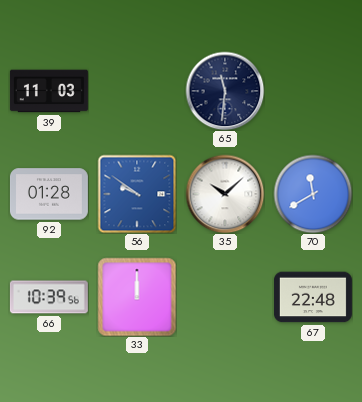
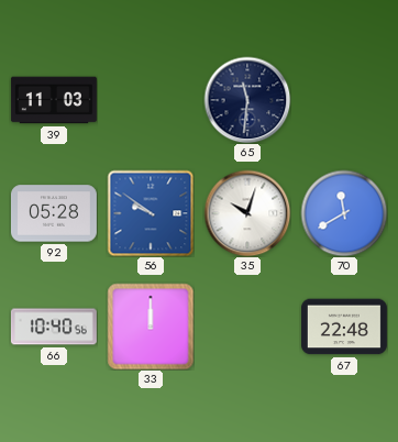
92: 01:28 -> 05:28
35: 10:08 -> 10:03
66: 10:39 -> 10:40
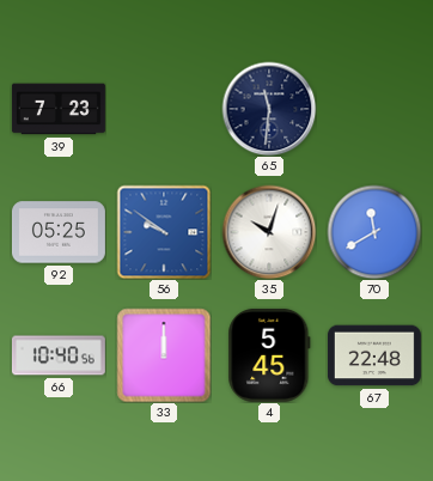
39: 11:03 -> 7:23
92: 05:28 -> 05:25
4: none -> 5:45
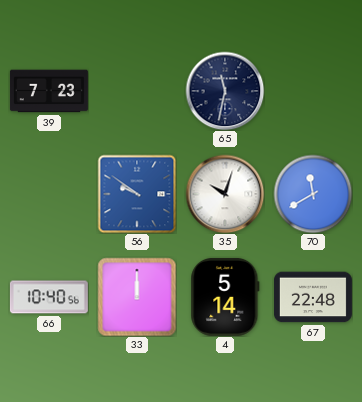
65: 11:31 -> 11:32
92: 05:25 -> none
4: 5:45 -> 5:14
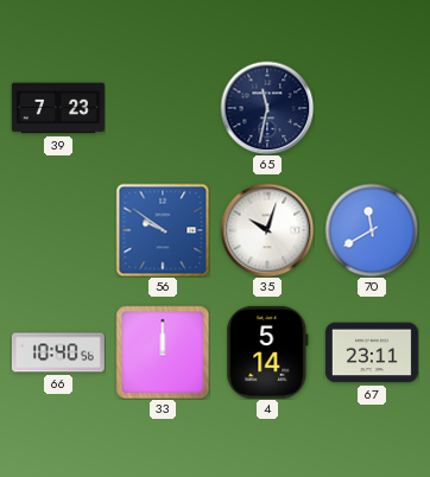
67: 22:48 -> 23:11
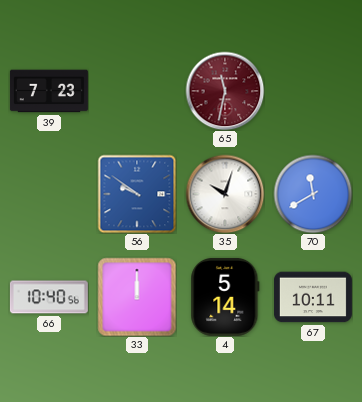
65 dial: navy -> burgundy
67: 23:11 -> 10:11
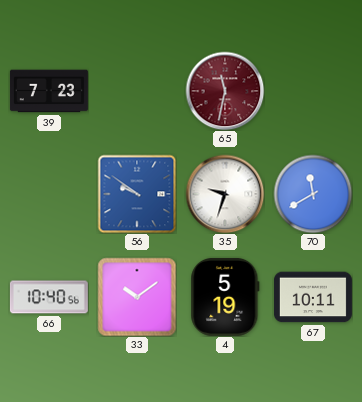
35: 10:03 -> 9:33
33: 12:00 -> 10:09
4: 5:14 -> 5:19
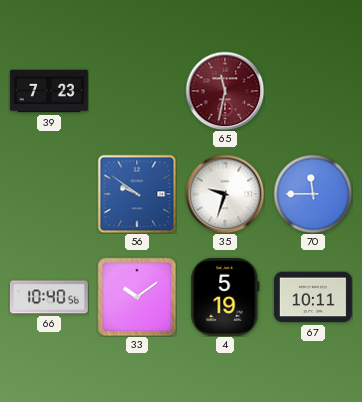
70: 11:40 -> 11:45
